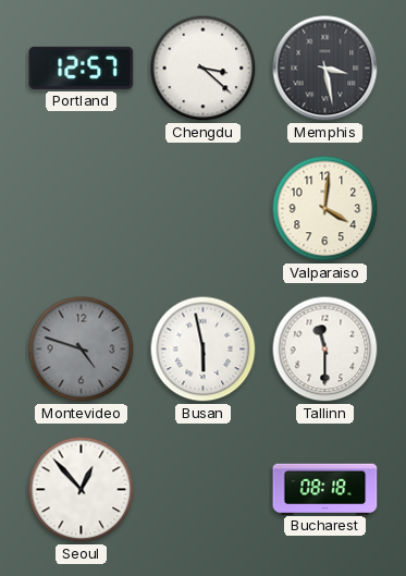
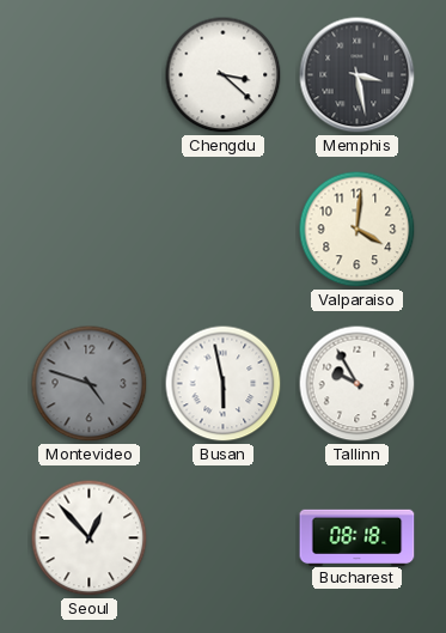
Portland: 12:57 -> none
Tallinn: 11:30 -> 9:55
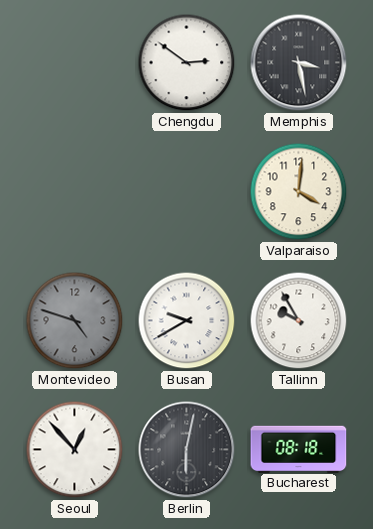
Chengdu: 3:22 -> 2:51
Busan: 5:58 -> 9:40
Berlin: none -> 6:02
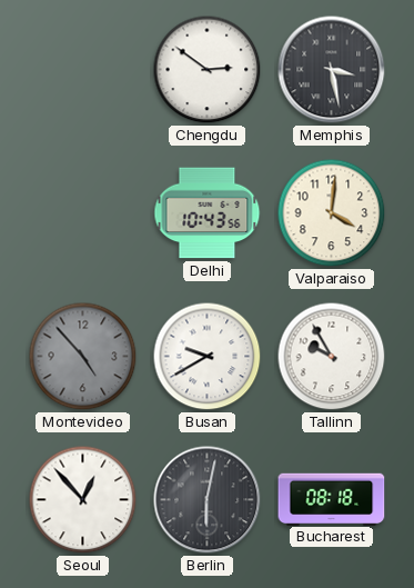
Delhi: none -> 10:43
Montevideo: 4:48 -> 4:53
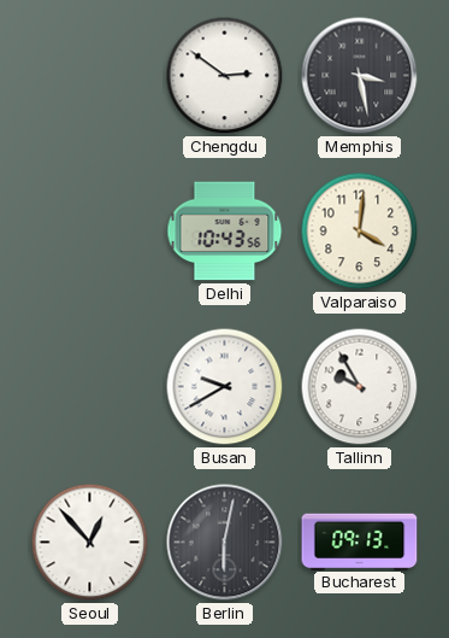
Montevideo: 4:53 -> none
Bucharest: 08:18 -> 09:13
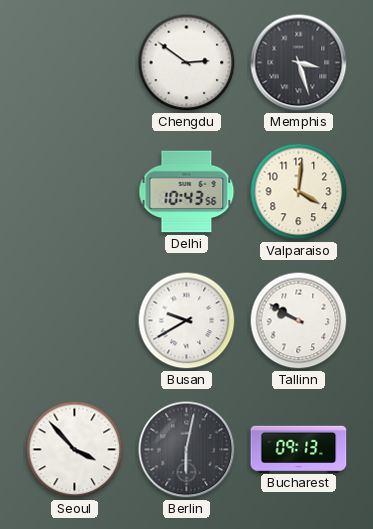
Memphis: 3:28 -> 3:27
Tallinn: 9:55 -> 9:50
Seoul: 12:53 -> 3:53
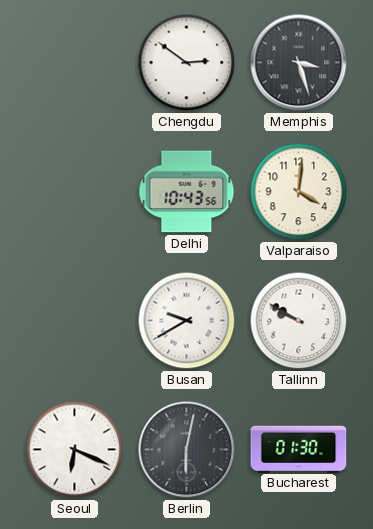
Seoul: 3:53 -> 6:19
Bucharest: 09:13 -> 01:30
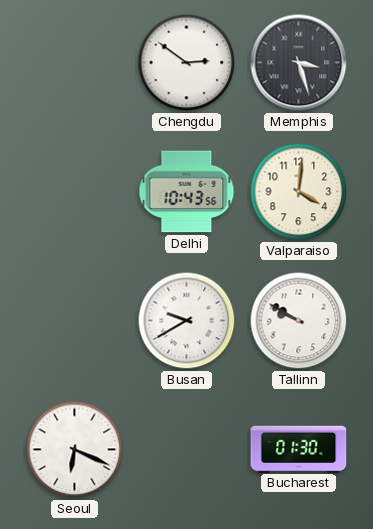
Berlin: 6:02 -> none
